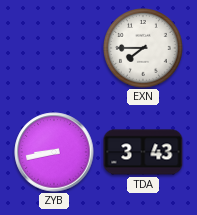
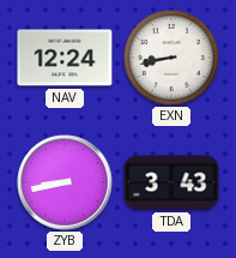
NAV: none -> 12:24
EXN: 7:45 -> 8:43
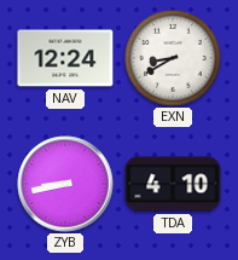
EXN: 8:43 -> 8:40
TDA: 3:43 -> 4:10
